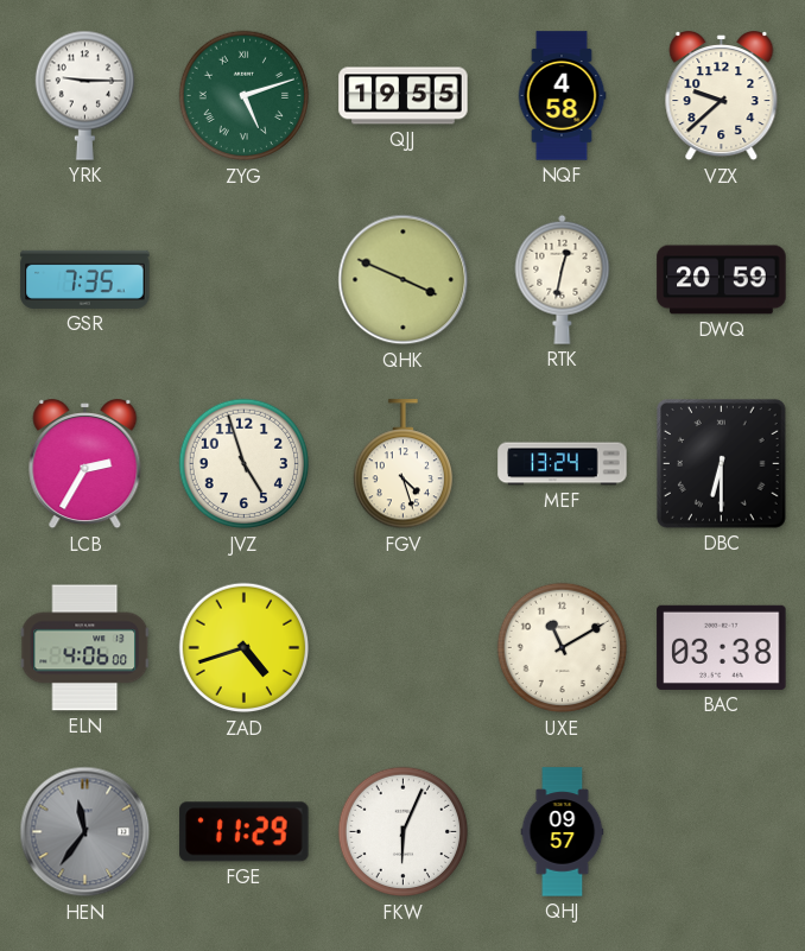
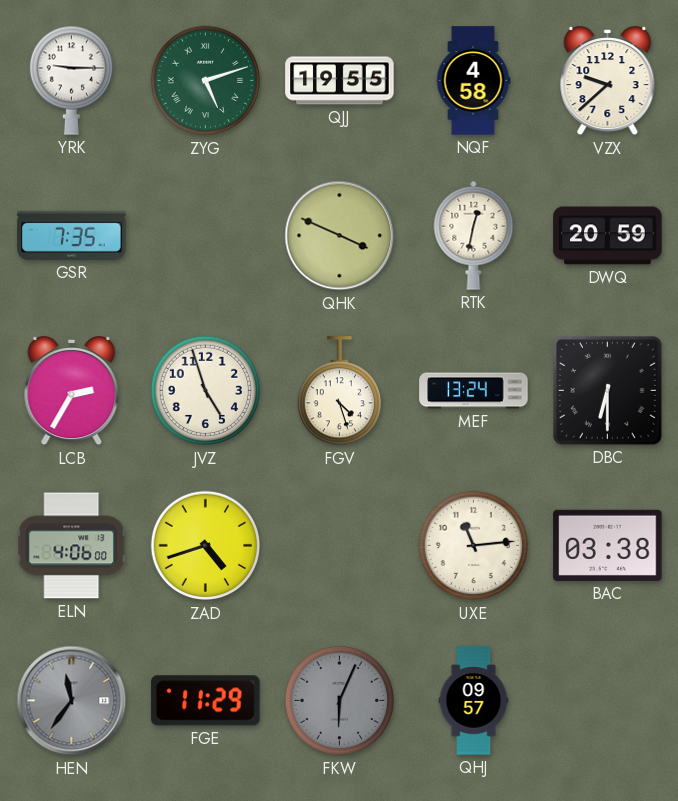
UXE: 11:10 -> 11:14
FKW dial: white -> grey
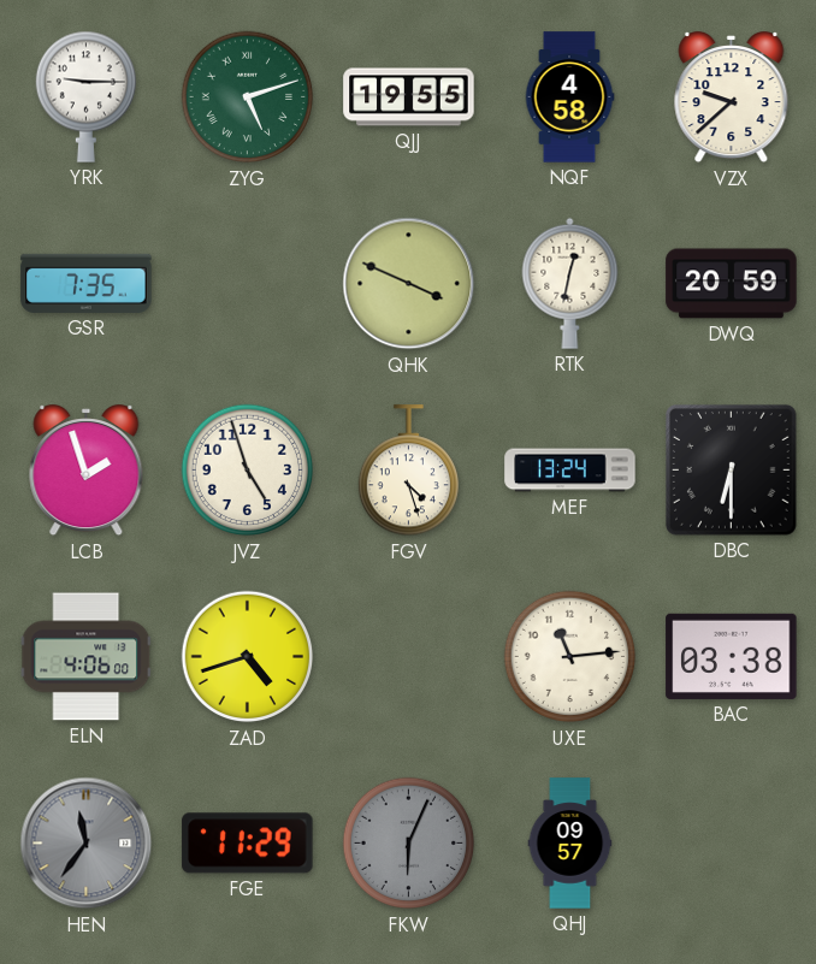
LCB: 2:35 -> 1:57
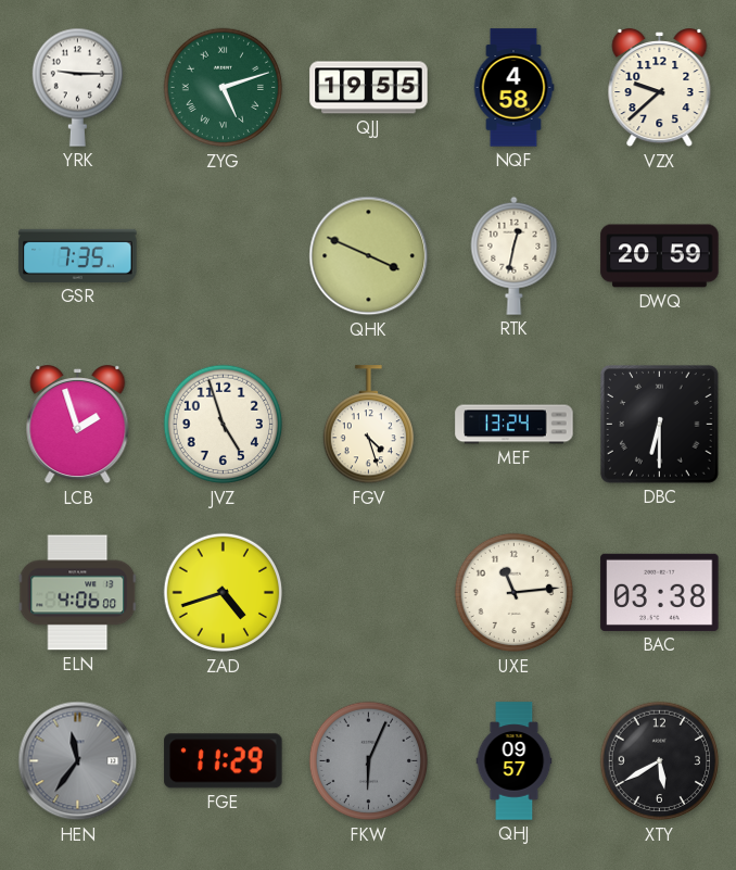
XTY: none -> 5:40
